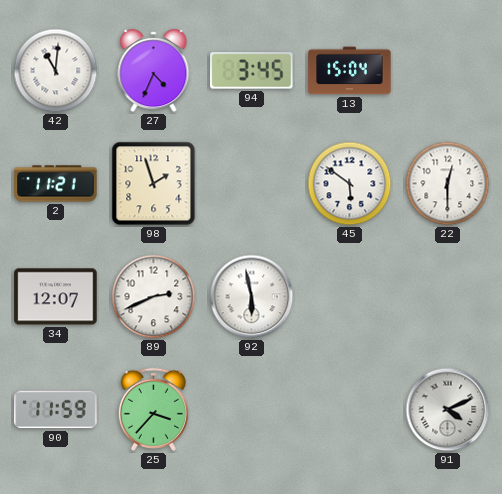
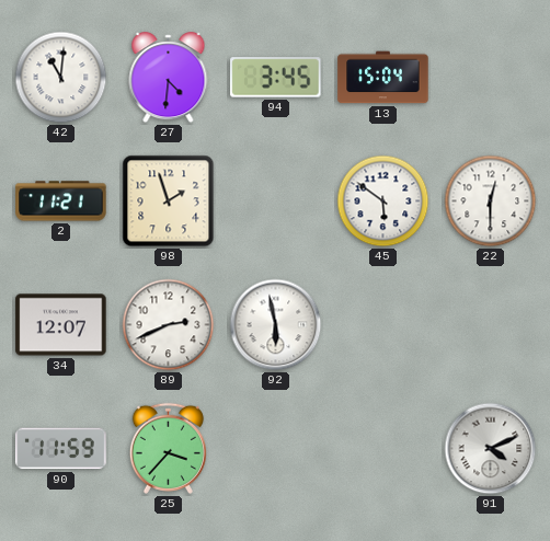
27: 4:34 -> 4:31
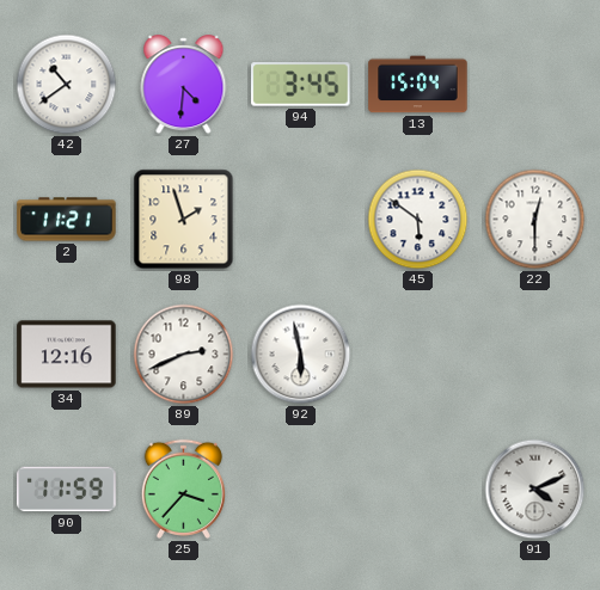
42: 11:01 -> 10:39
34: 12:07 -> 12:16
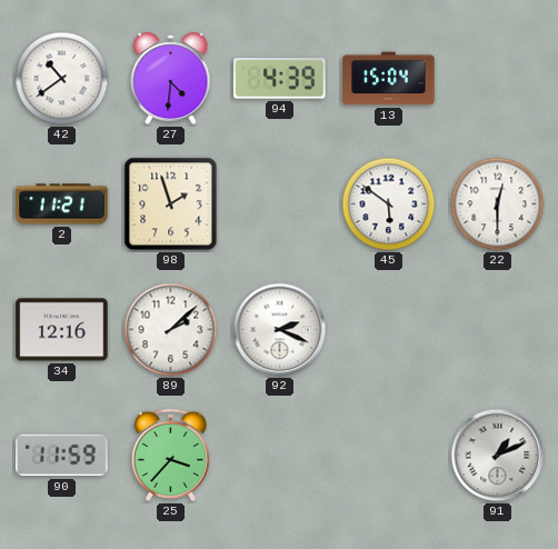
94: 3:45 -> 4:39
89: 2:41 -> 2:08
92: 5:58 -> 2:19
91: 4:11 -> 1:11
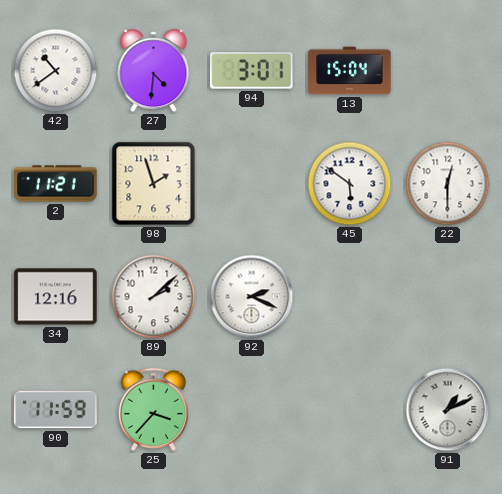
94: 4:39 -> 3:01
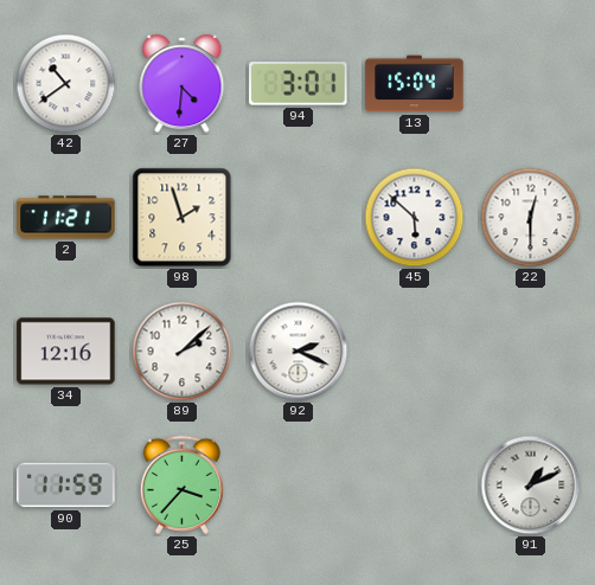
45: 5:51 -> 5:52
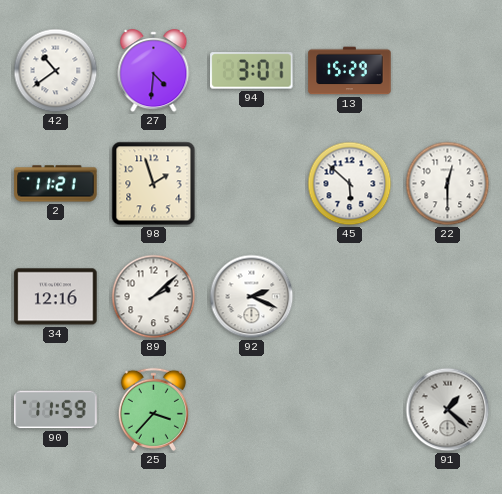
13: 15:04 -> 15:29
91: 1:11 -> 1:22
